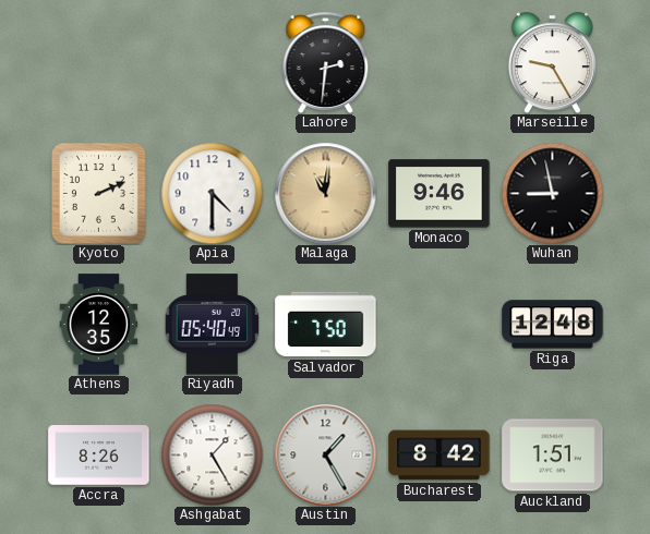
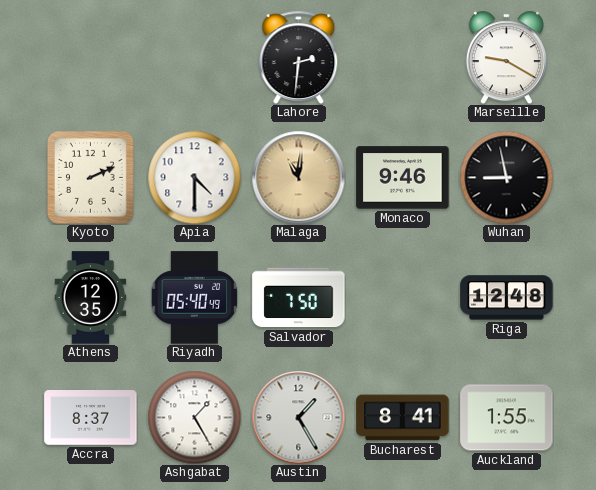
Marseille: 9:25 -> 9:20
Accra: 8:26 -> 8:37
Bucharest: 8:42 -> 8:41
Auckland: 1:51 -> 1:55
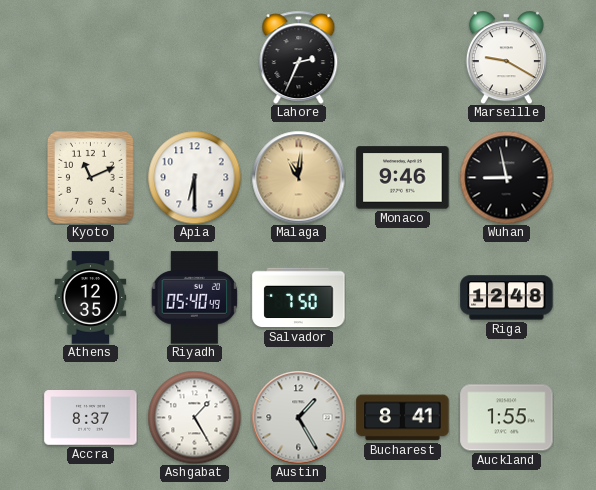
Lahore: 2:31 -> 2:34
Kyoto: 2:11 -> 11:11
Apia: 4:30 -> 6:30
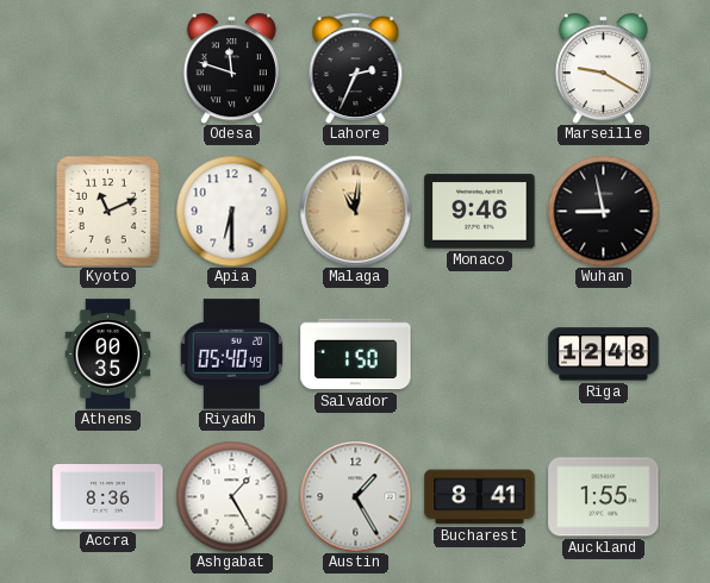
Odesa: none -> 11:48
Athens: 12:35 -> 00:35
Salvador: 7:50 -> 1:50
Accra: 8:37 -> 8:36
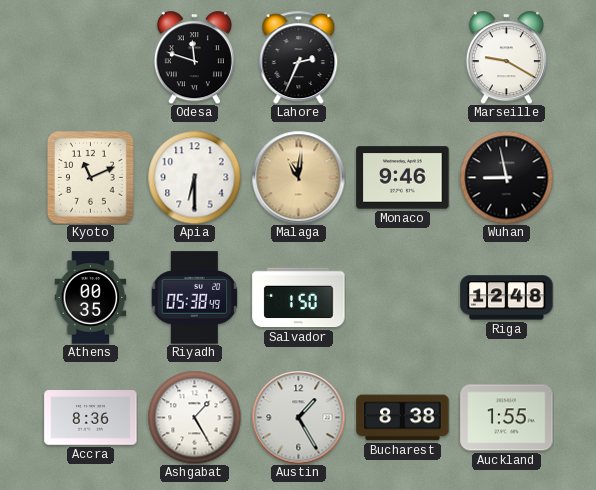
Riyadh: 05:40 -> 05:38
Bucharest: 8:41 -> 8:38
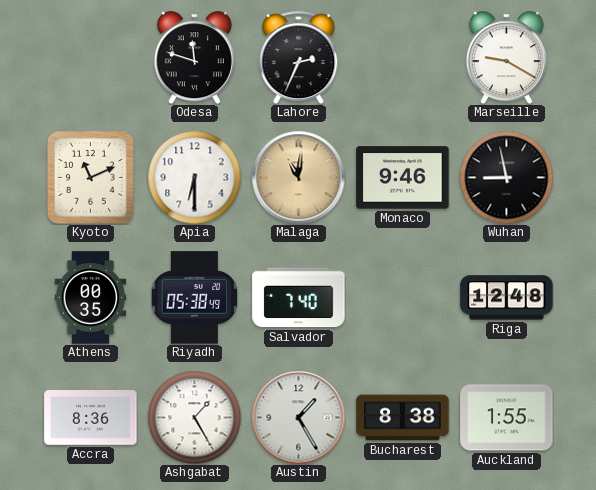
Salvador: 1:50 -> 7:40
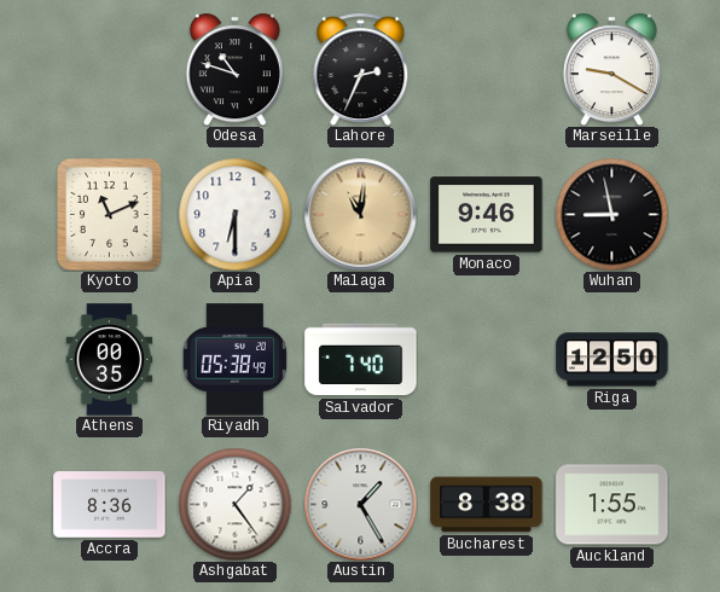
Odesa: 11:48 -> 10:48
Riga: 12:48 -> 12:50
Ashgabat: 1:25 -> 1:24
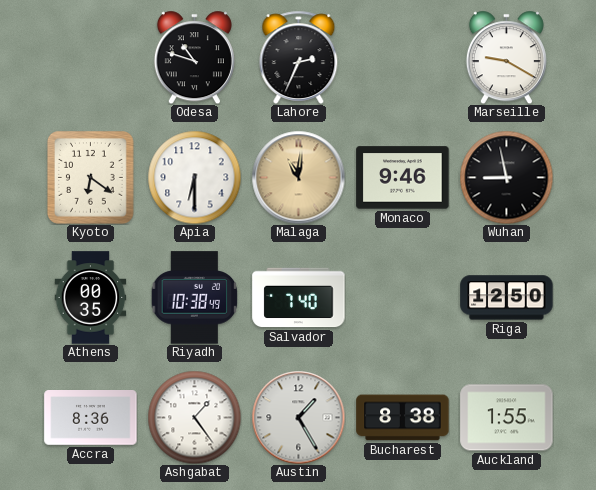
Kyoto: 11:11 -> 6:21
Riyadh: 05:38 -> 10:38
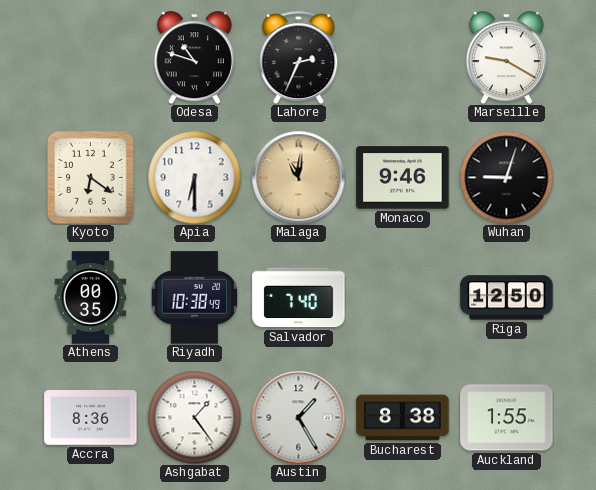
Wuhan: 8:58 -> 9:03
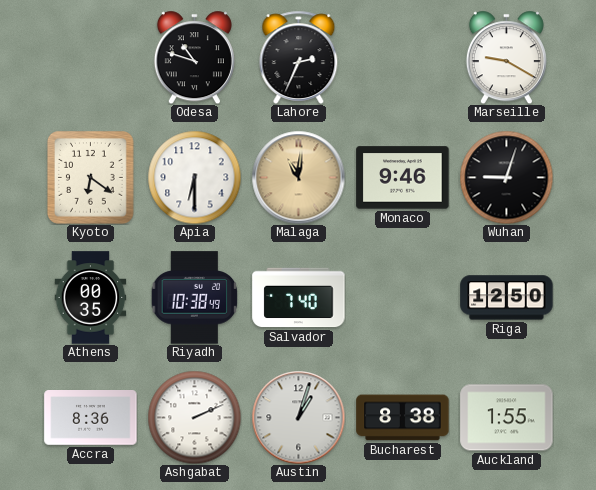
Ashgabat: 1:24 -> 2:11
Austin: 1:25 -> 1:03
